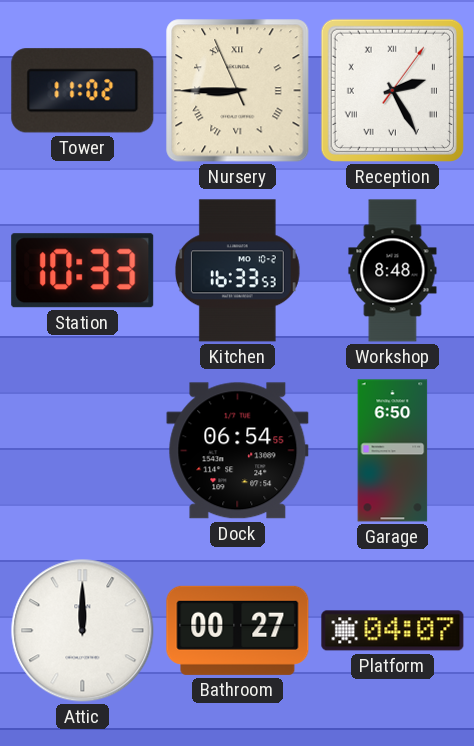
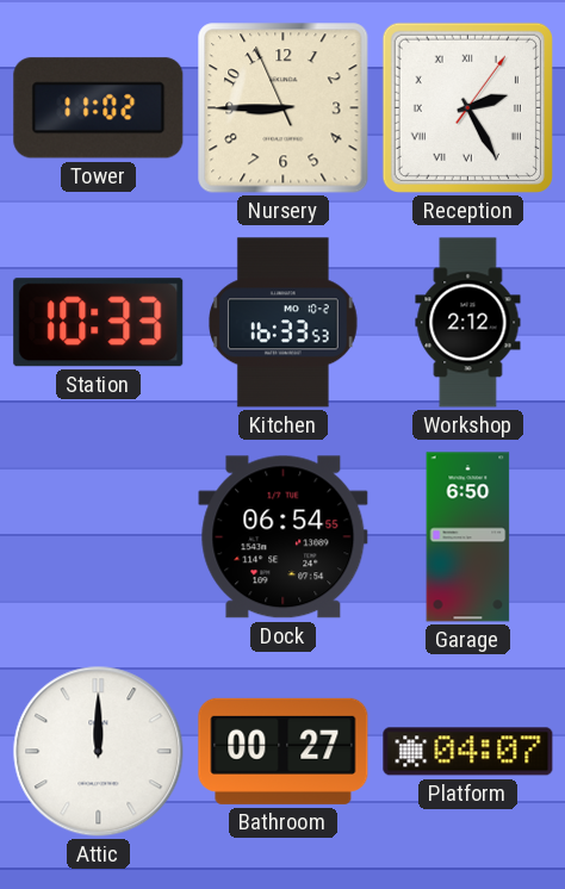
Nursery numerals: Roman -> Arabic
Workshop: 8:48 -> 2:12
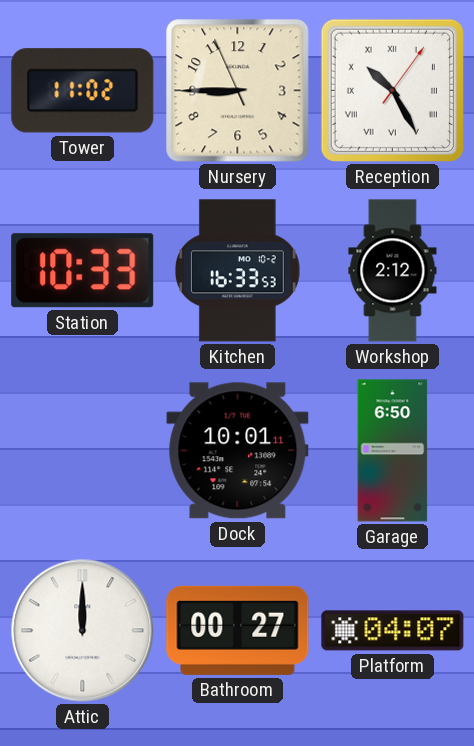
Reception: 2:25 -> 10:25
Dock: 06:54 -> 10:01
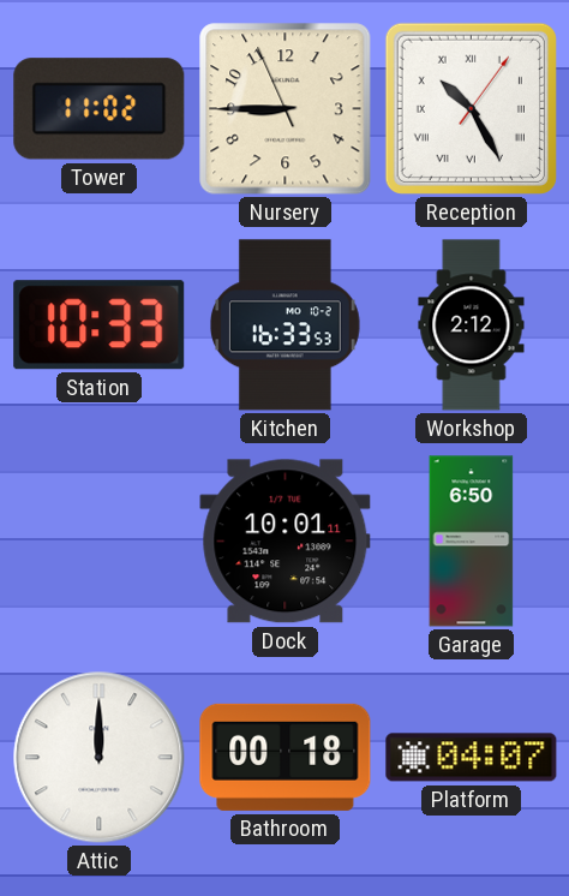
Bathroom: 00:27 -> 00:18
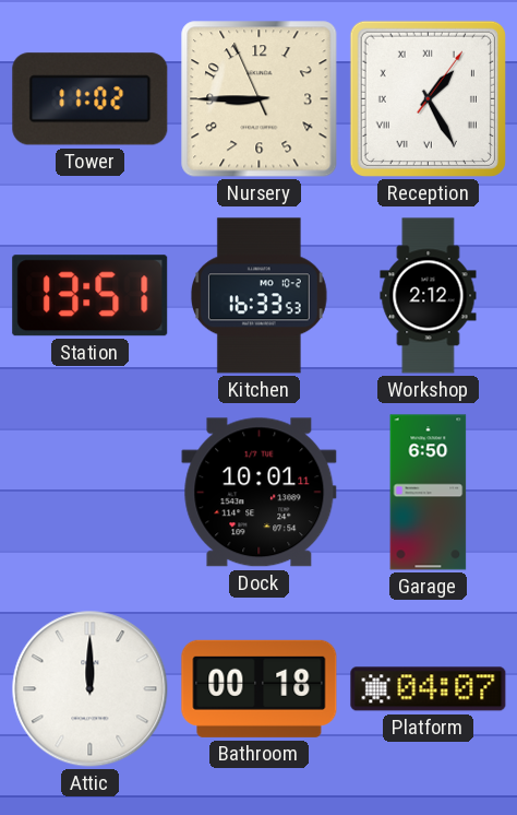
Reception: 10:25 -> 1:25
Station: 10:33 -> 13:51
